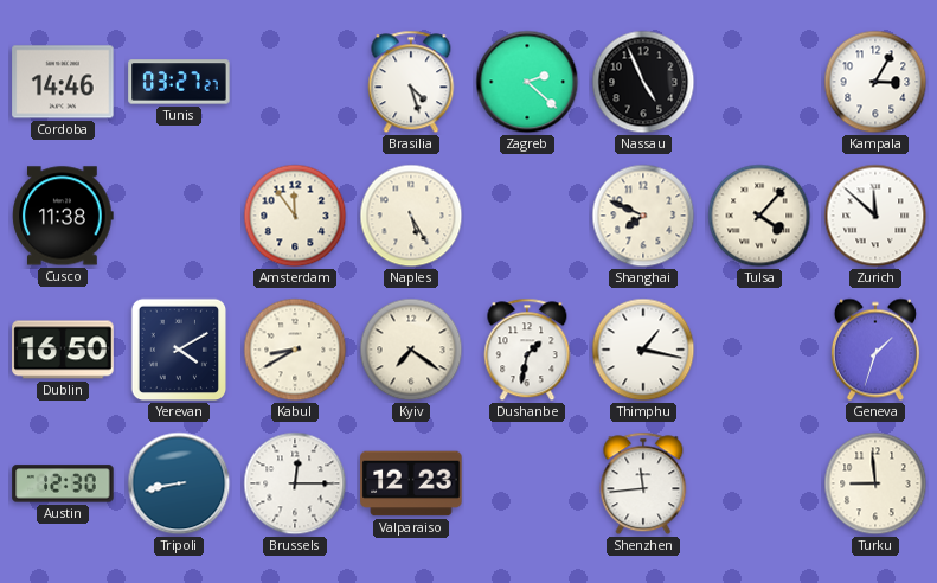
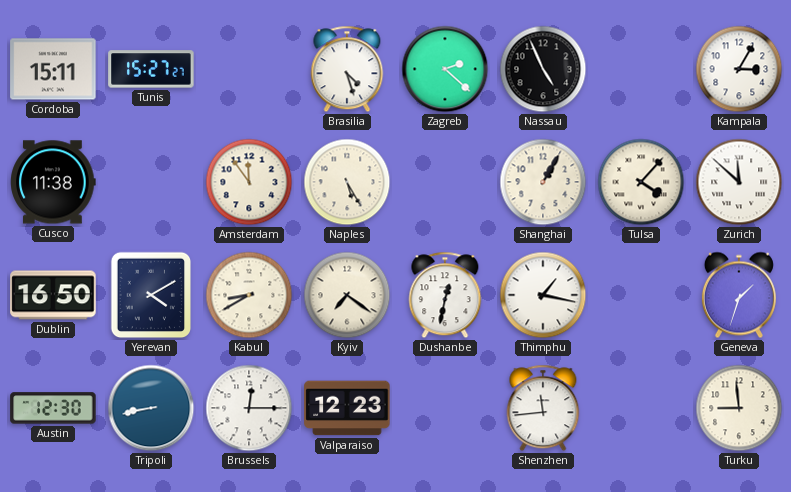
Cordoba: 14:46 -> 15:11
Tunis: 03:27 -> 15:27
Shanghai: 7:49 -> 1:05
Dushanbe: 1:32 -> 12:32
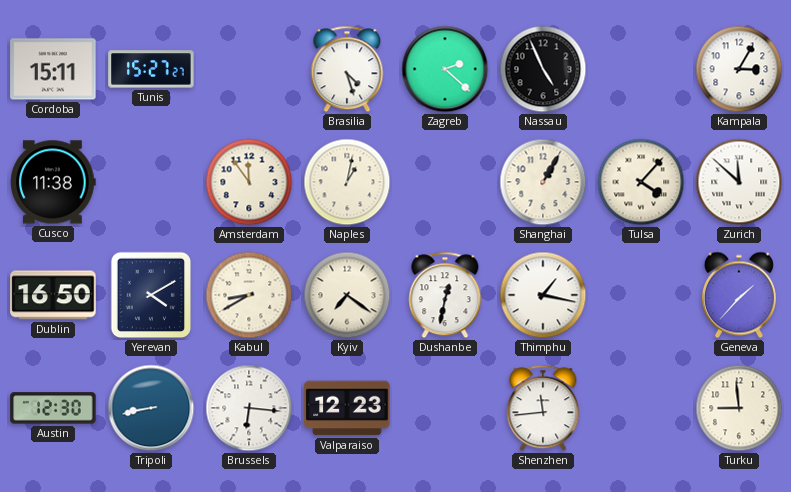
Naples: 5:25 -> 1:02
Geneva: 1:33 -> 1:37
Brussels: 12:15 -> 6:16
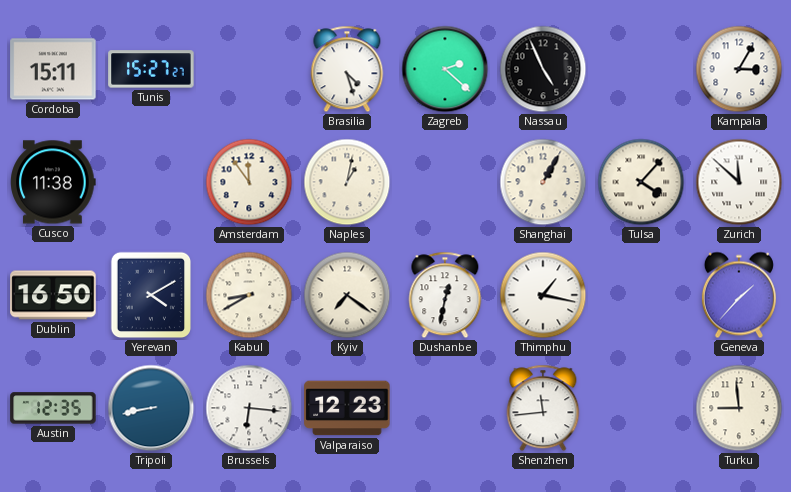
Austin: 12:30 -> 12:35
